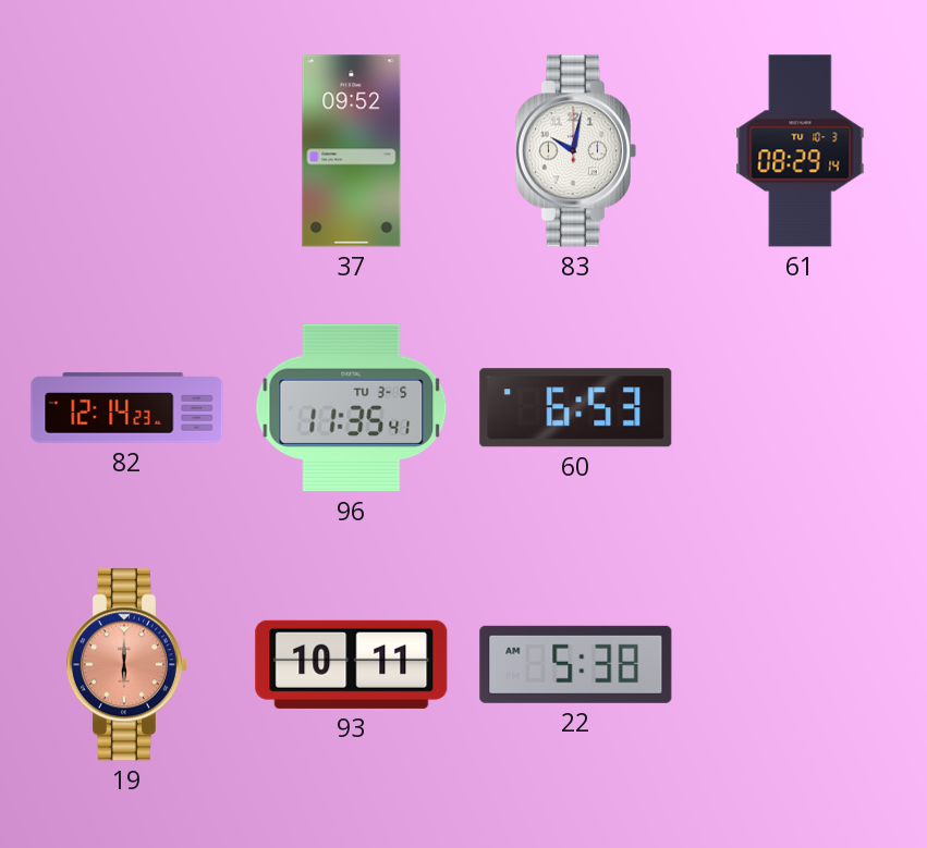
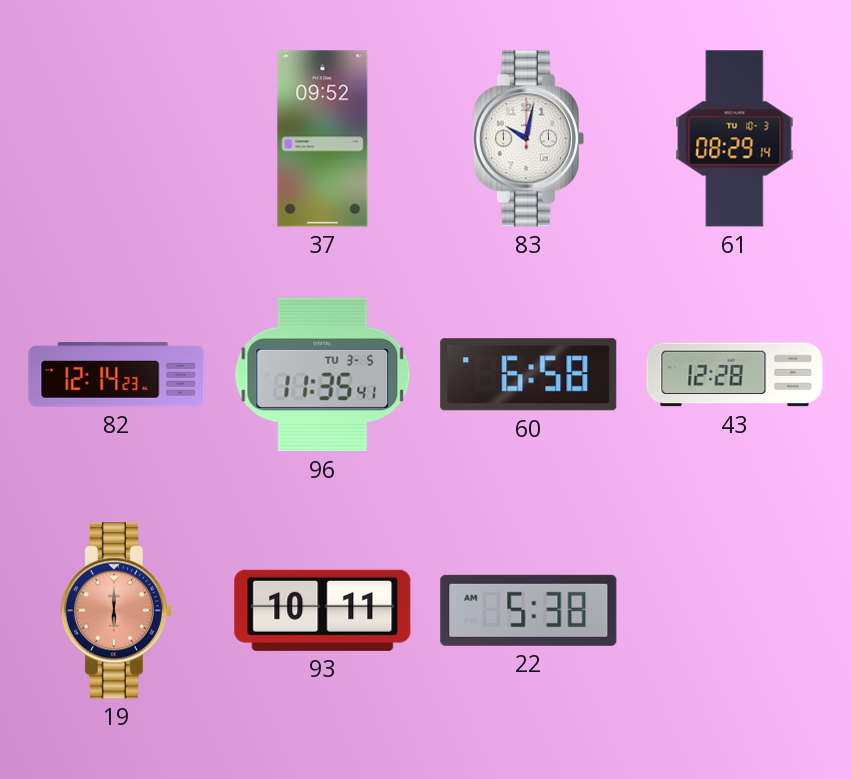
60: 6:53 -> 6:58
43: none -> 12:28
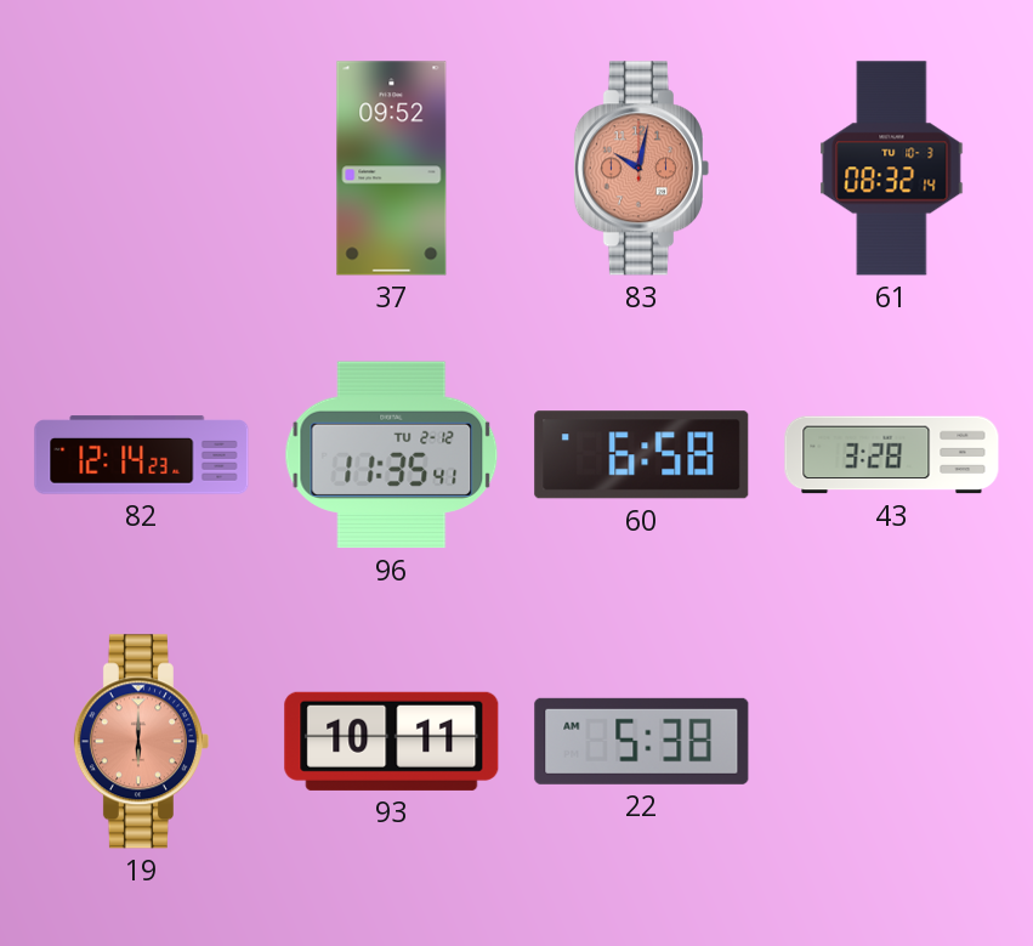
83 dial: white -> salmon
61: 08:29 -> 08:32
96 date: TU 3-5 -> TU 2-12
43: 12:28 -> 3:28
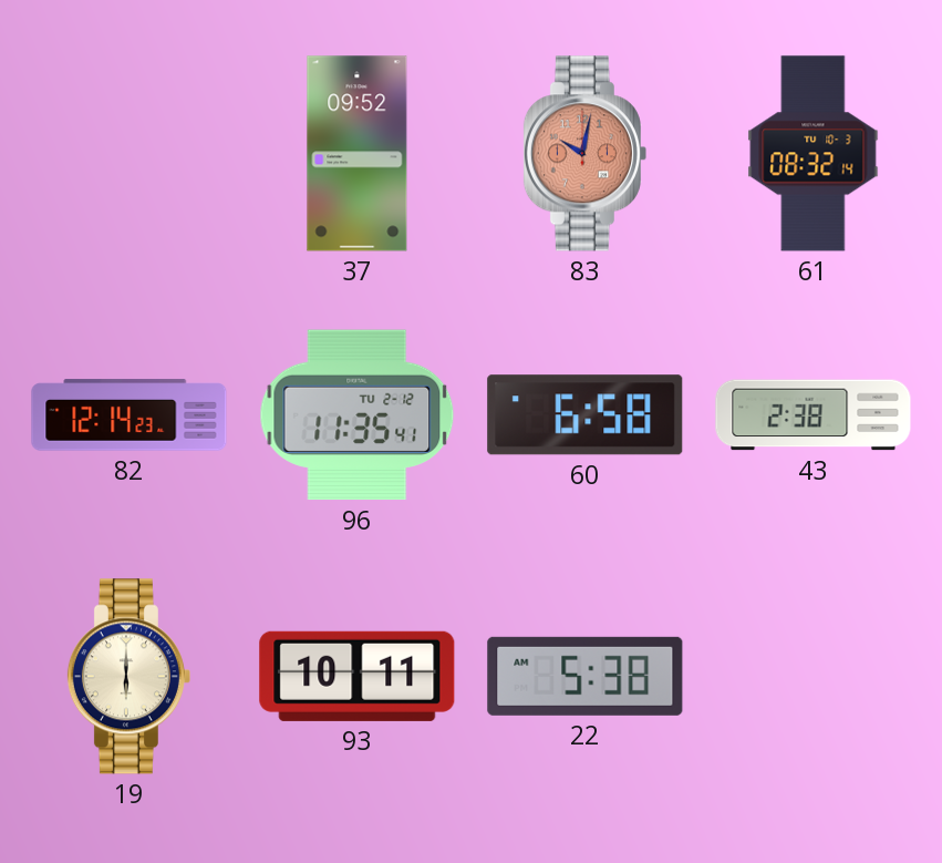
43: 3:28 -> 2:38
19 dial: salmon -> cream
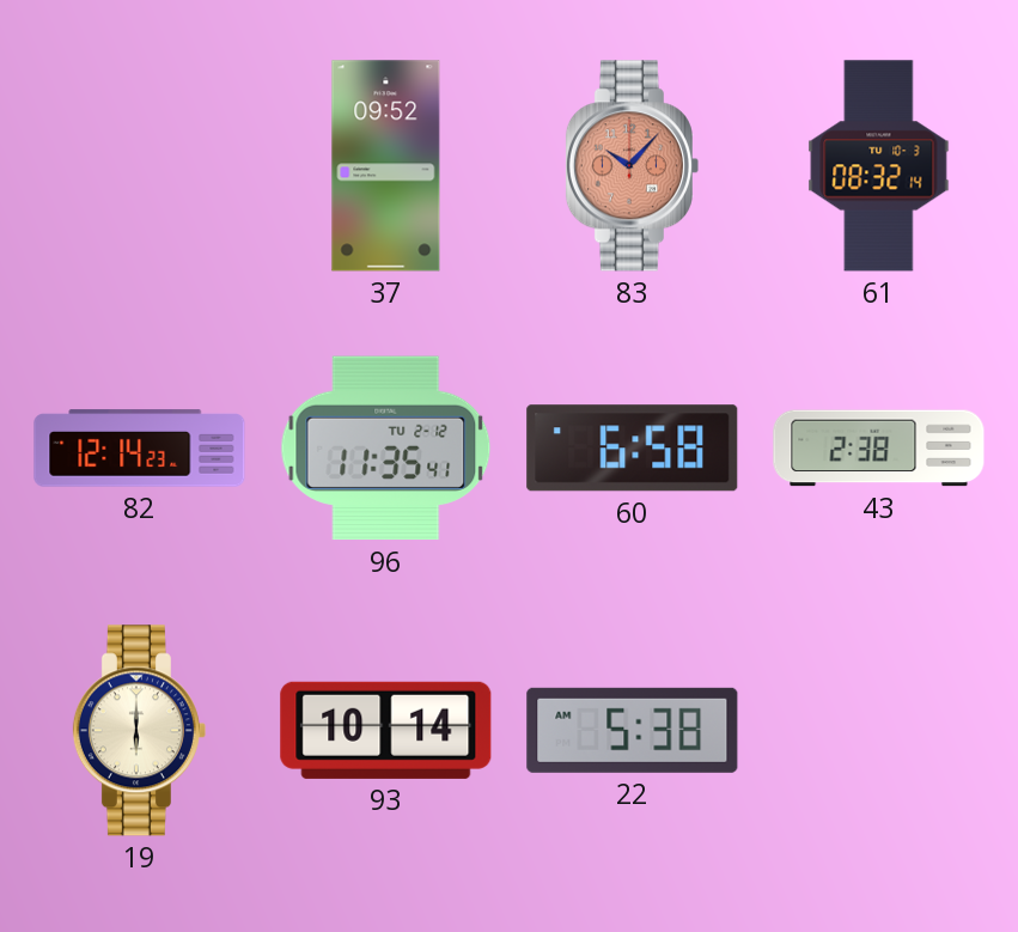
83: 10:02 -> 10:07
93: 10:11 -> 10:14
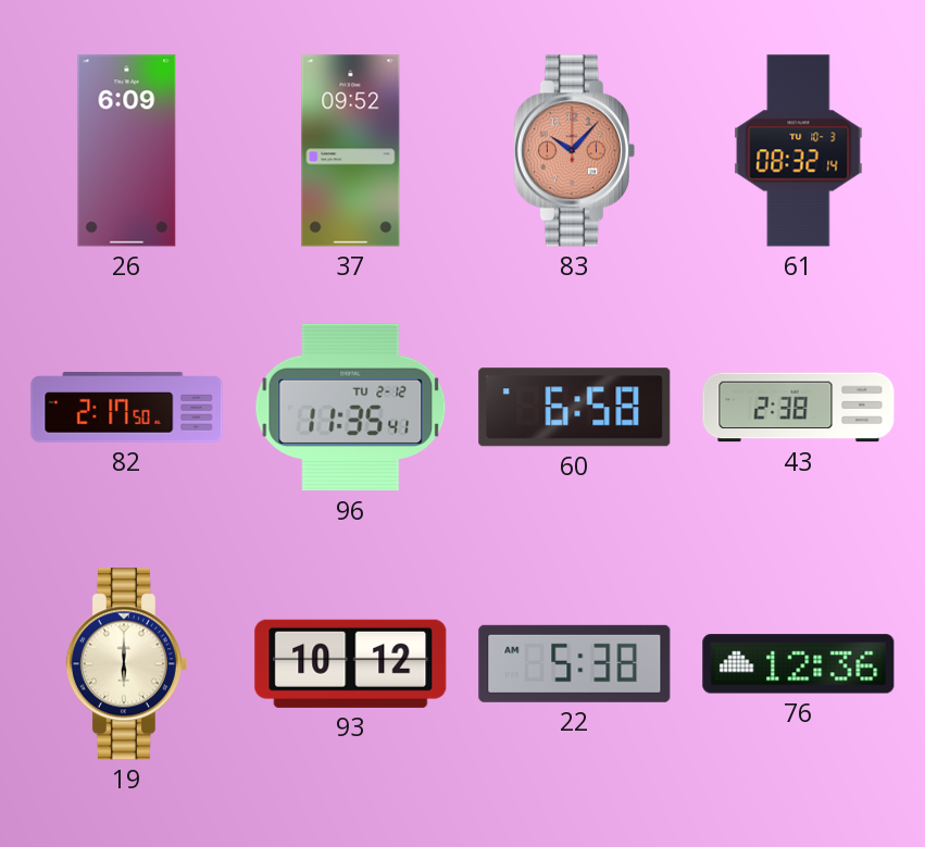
26: none -> 6:09
82: 12:14 -> 2:17
93: 10:14 -> 10:12
76: none -> 12:36
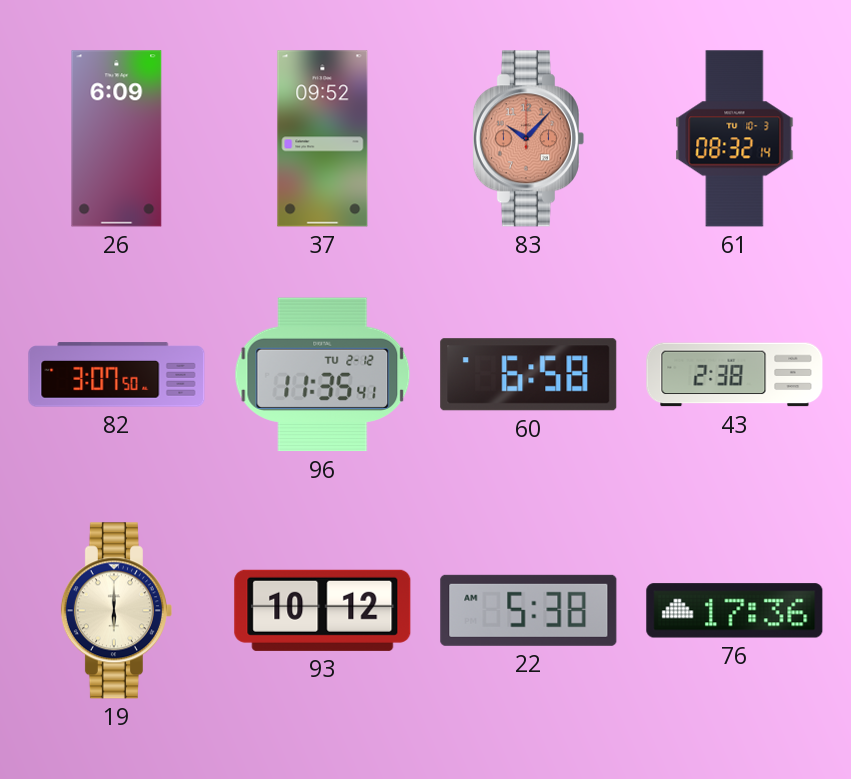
82: 2:17 -> 3:07
76: 12:36 -> 17:36
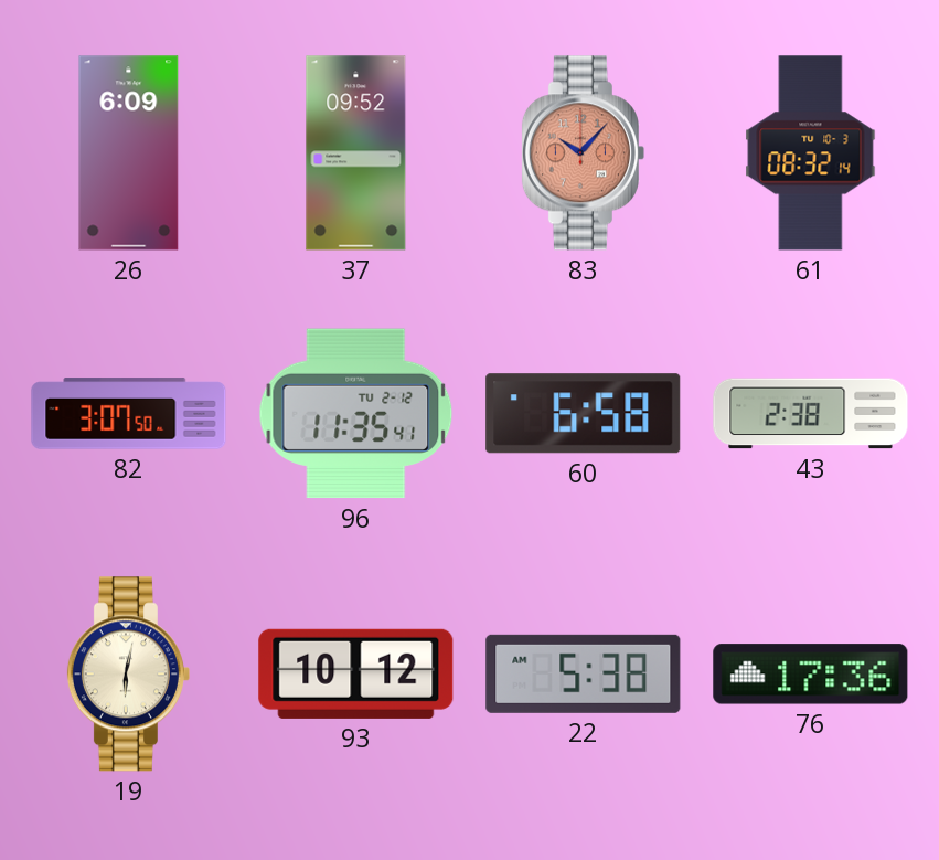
19: 6:00 -> 6:02
